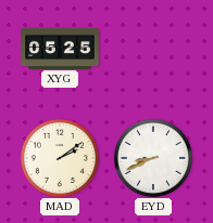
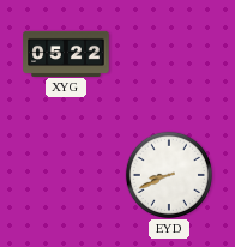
XYG: 05:25 -> 05:22
MAD: 2:09 -> none
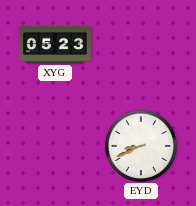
XYG: 05:22 -> 05:23
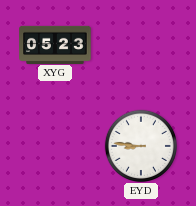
EYD: 8:41 -> 8:46
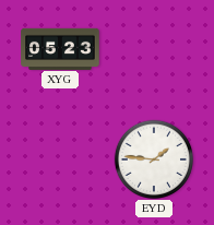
EYD: 8:46 -> 1:46
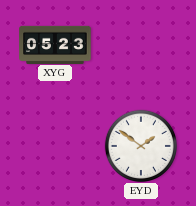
EYD: 1:46 -> 1:51
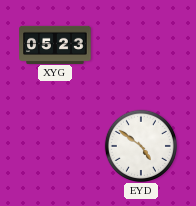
EYD: 1:51 -> 4:51
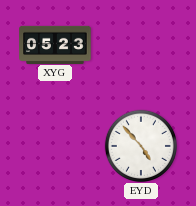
EYD: 4:51 -> 4:53
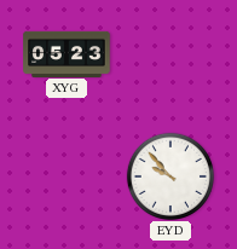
EYD: 4:53 -> 9:53
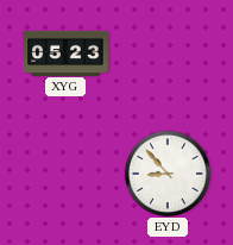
EYD: 9:53 -> 8:53
